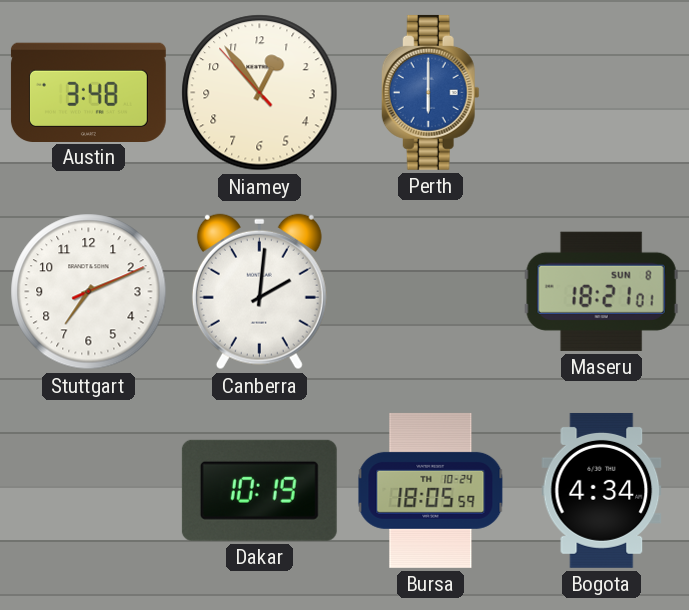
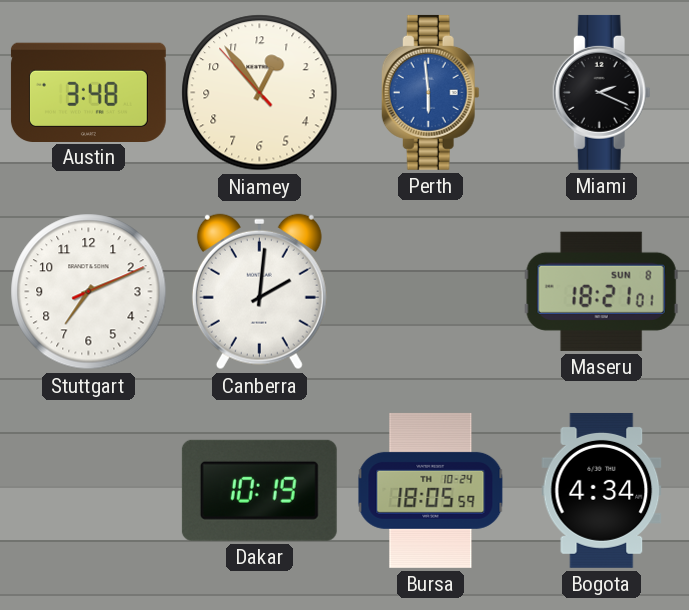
Perth: 6:00 -> 5:59
Miami: none -> 2:19
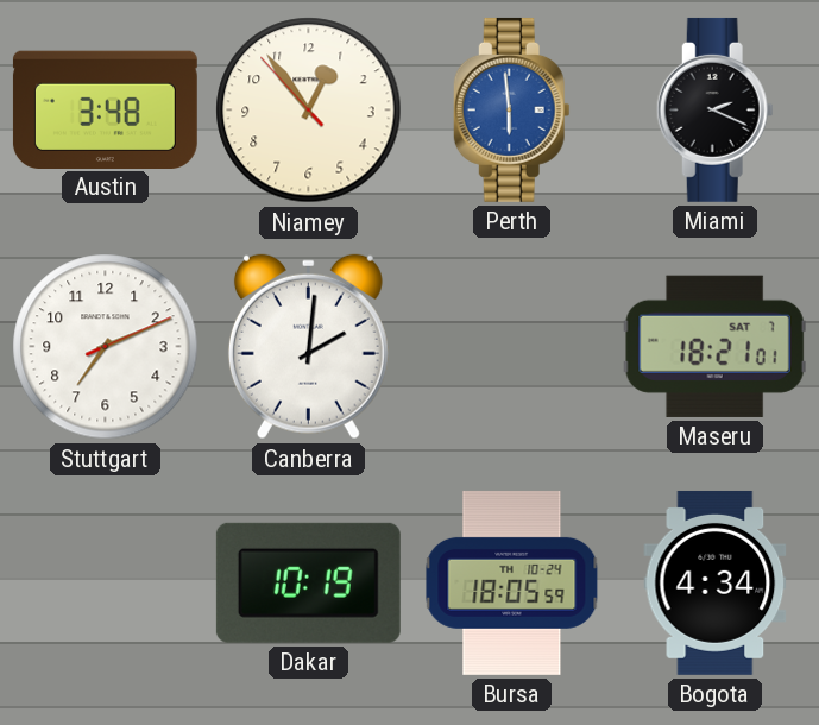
Maseru date: SUN 8 -> SAT 7
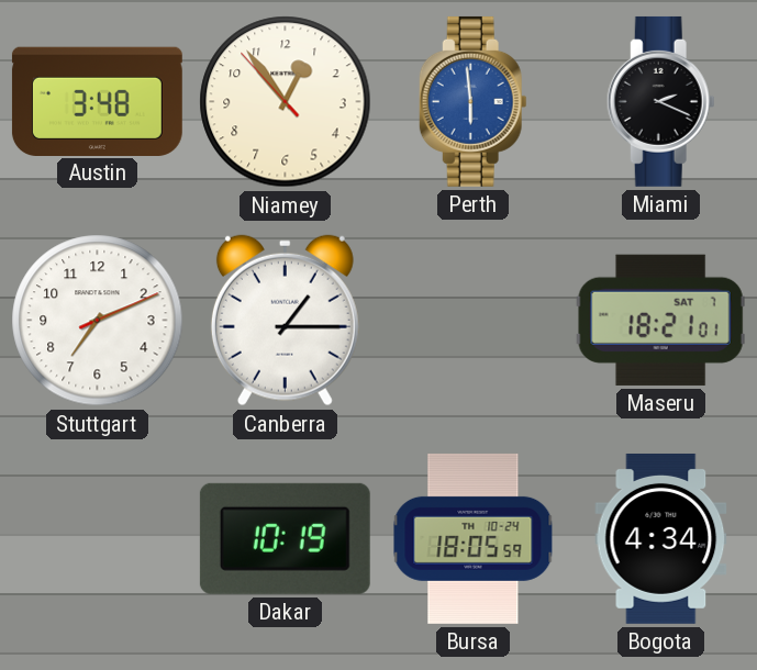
Canberra: 2:01 -> 1:15
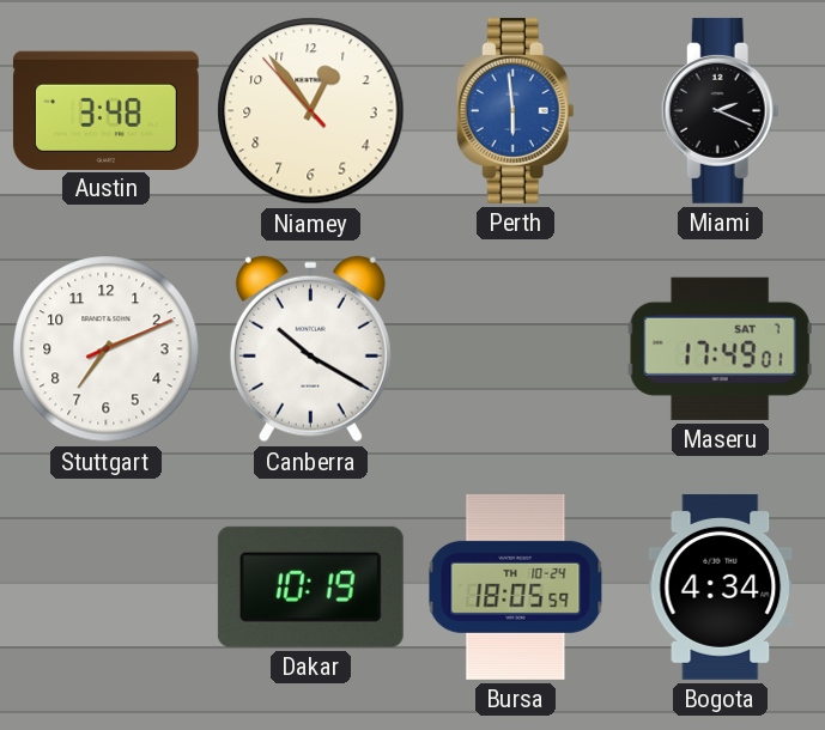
Canberra: 1:15 -> 10:20
Maseru: 18:21 -> 17:49
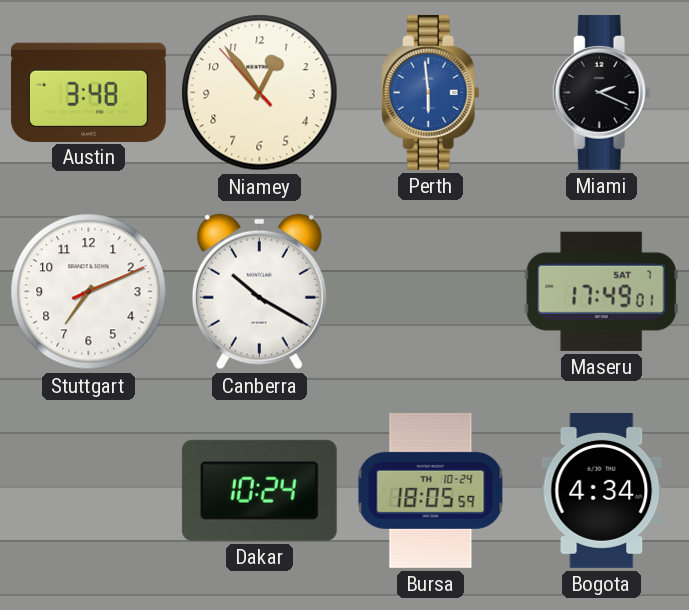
Dakar: 10:19 -> 10:24
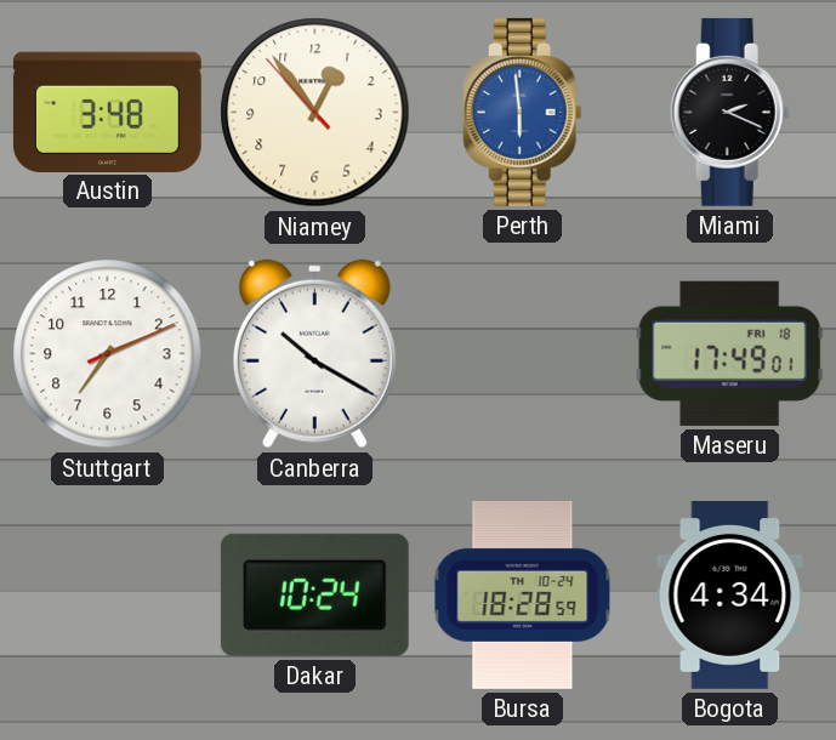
Maseru date: SAT 7 -> FRI 18
Bursa: 18:05 -> 18:28
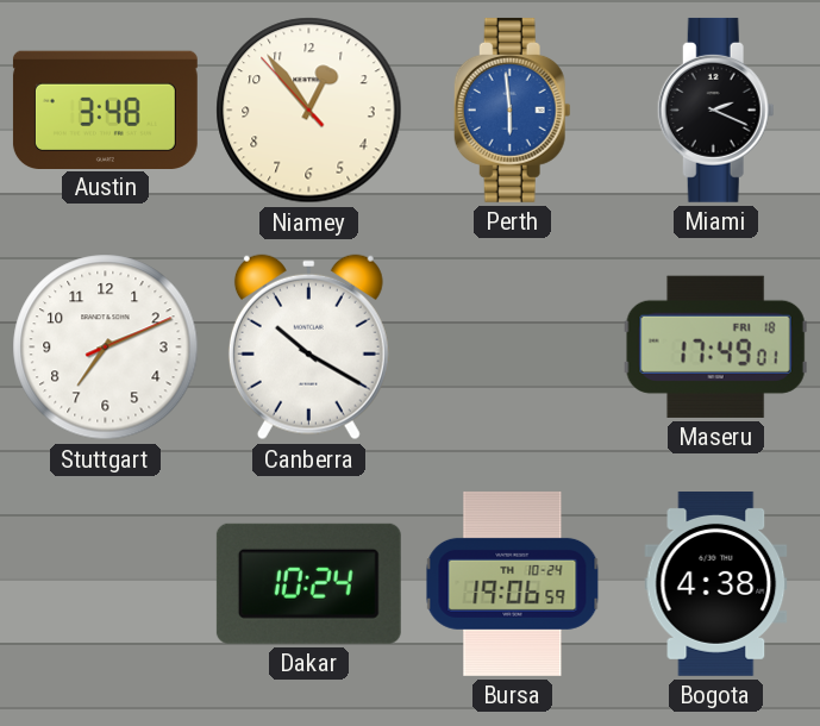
Bursa: 18:28 -> 19:06
Bogota: 4:34 -> 4:38
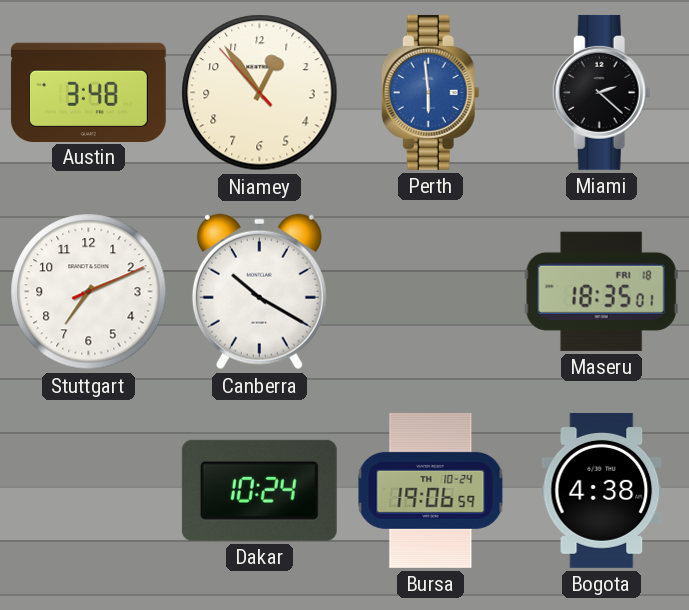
Miami: 2:19 -> 2:22
Maseru: 17:49 -> 18:35
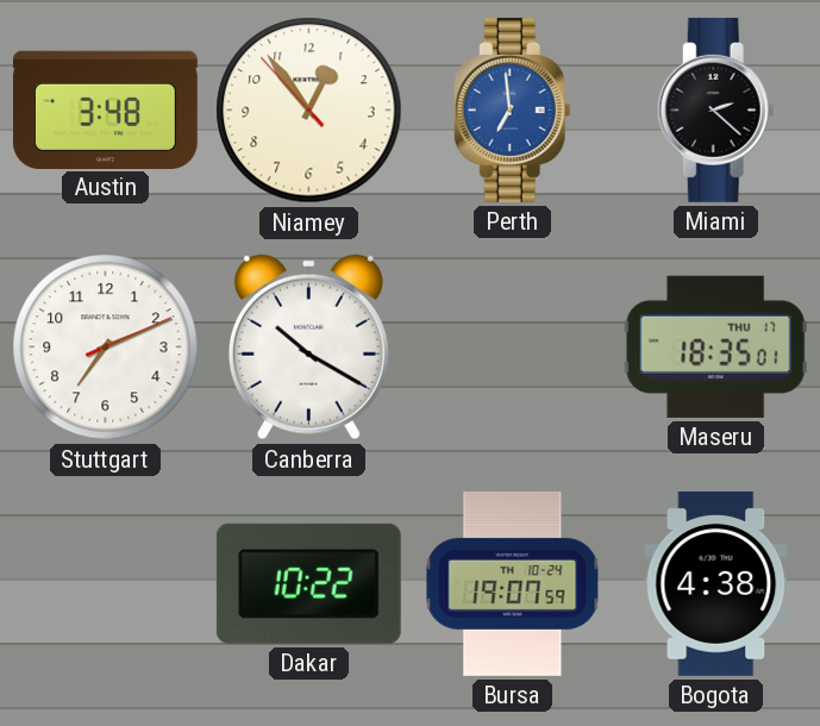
Perth: 5:59 -> 6:59
Maseru date: FRI 18 -> THU 17
Dakar: 10:24 -> 10:22
Bursa: 19:06 -> 19:07
